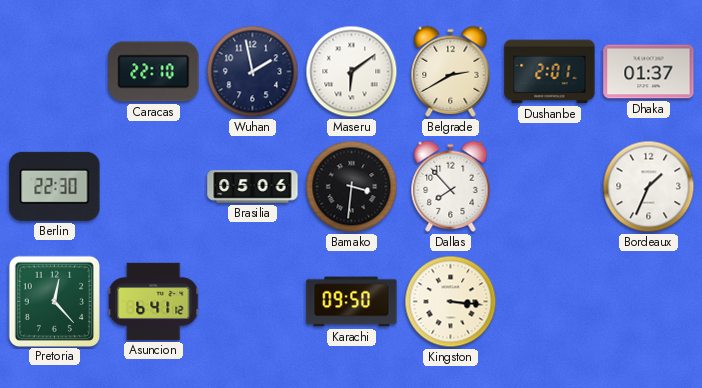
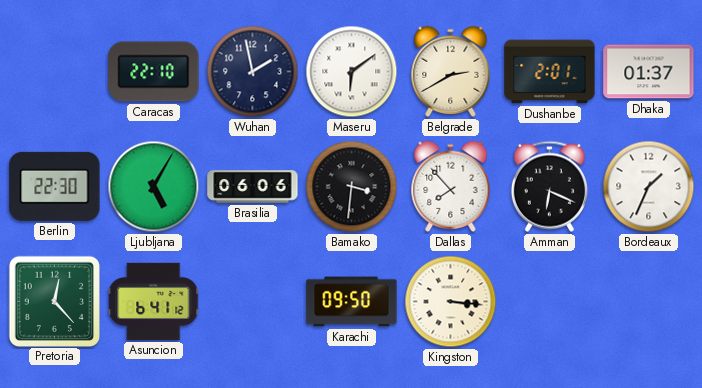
Ljubljana: none -> 5:05
Brasilia: 05:06 -> 06:06
Amman: none -> 6:19
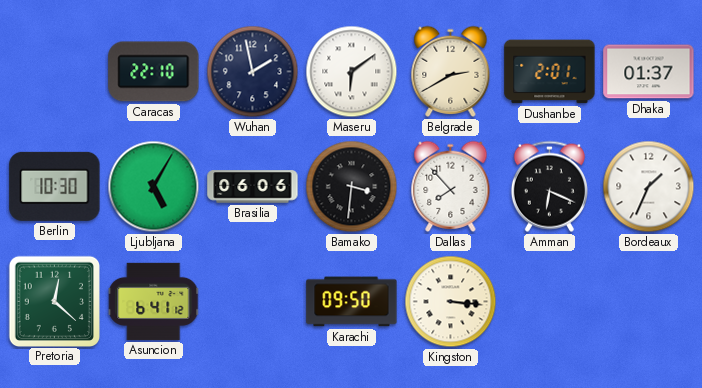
Berlin: 22:30 -> 10:30
Pretoria: 12:23 -> 12:22
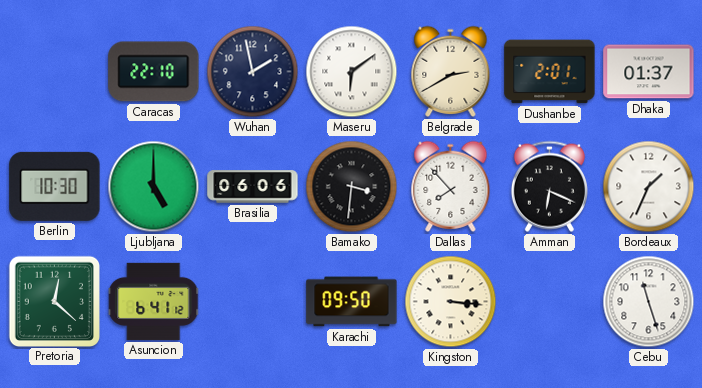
Ljubljana: 5:05 -> 5:00
Cebu: none -> 11:27
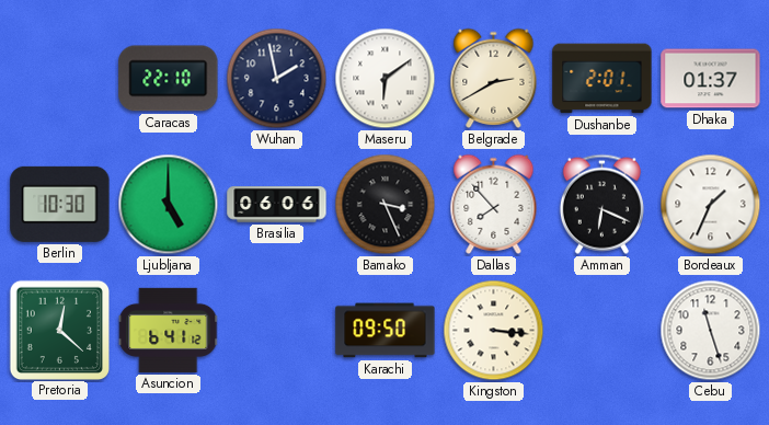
Bamako: 3:31 -> 3:26
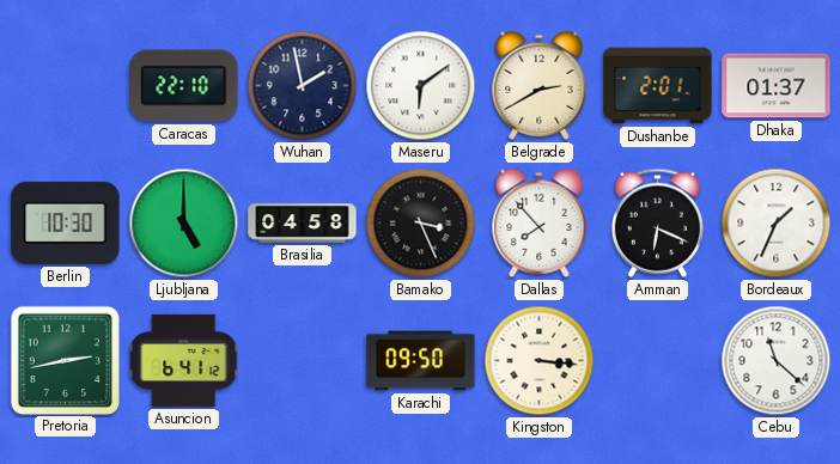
Brasilia: 06:06 -> 04:58
Pretoria: 12:22 -> 2:43
Cebu: 11:27 -> 11:22
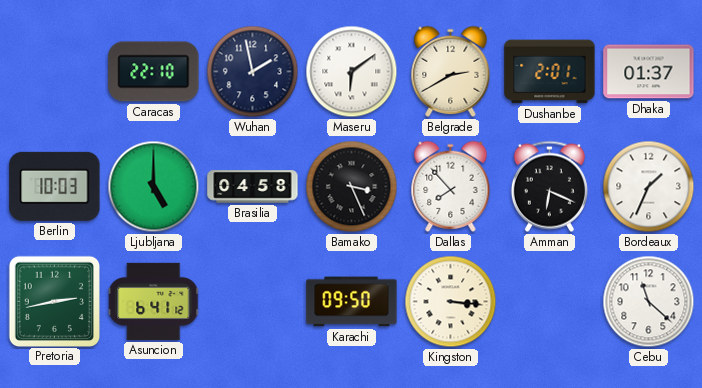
Berlin: 10:30 -> 10:03
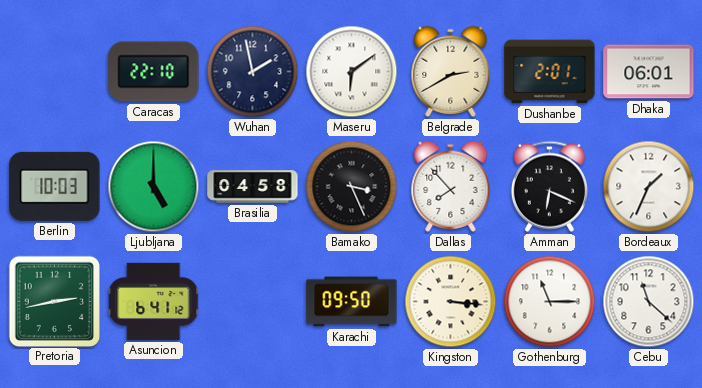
Dhaka: 01:37 -> 06:01
Gothenburg: none -> 11:15
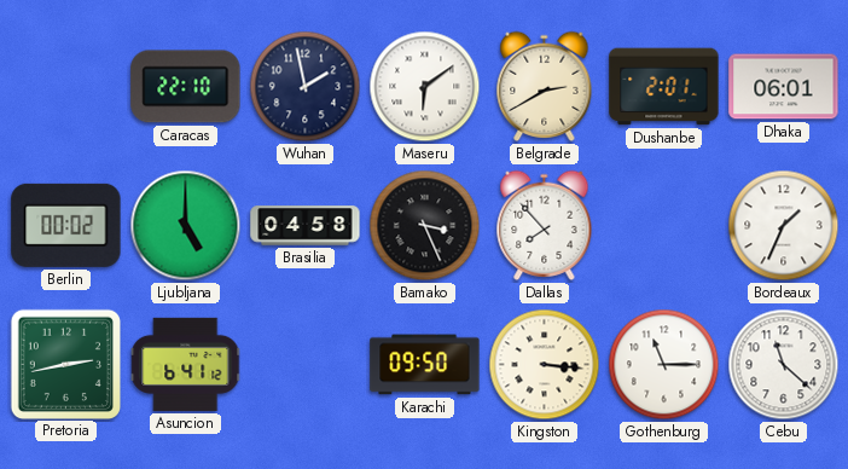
Berlin: 10:03 -> 00:02
Amman: 6:19 -> none
